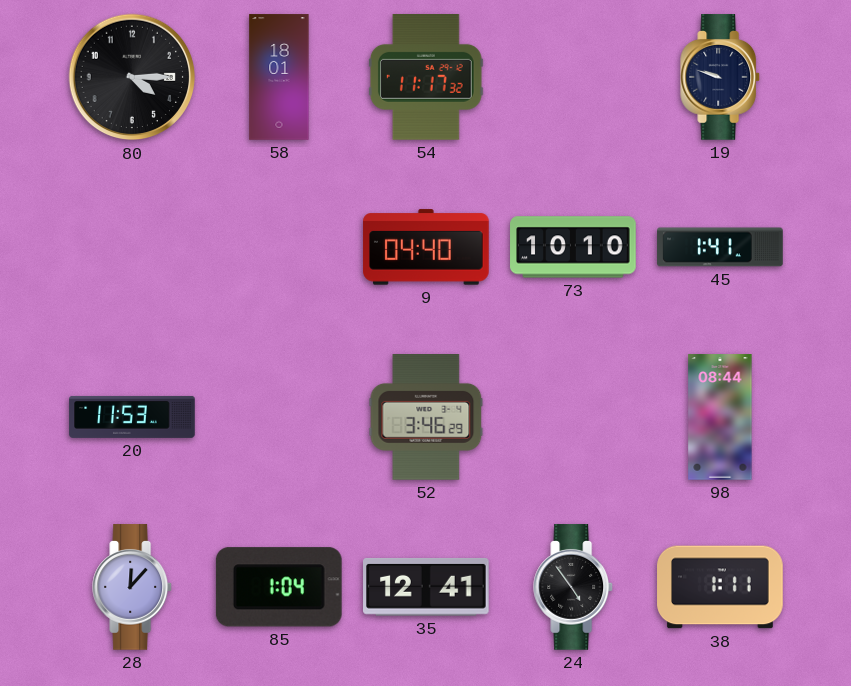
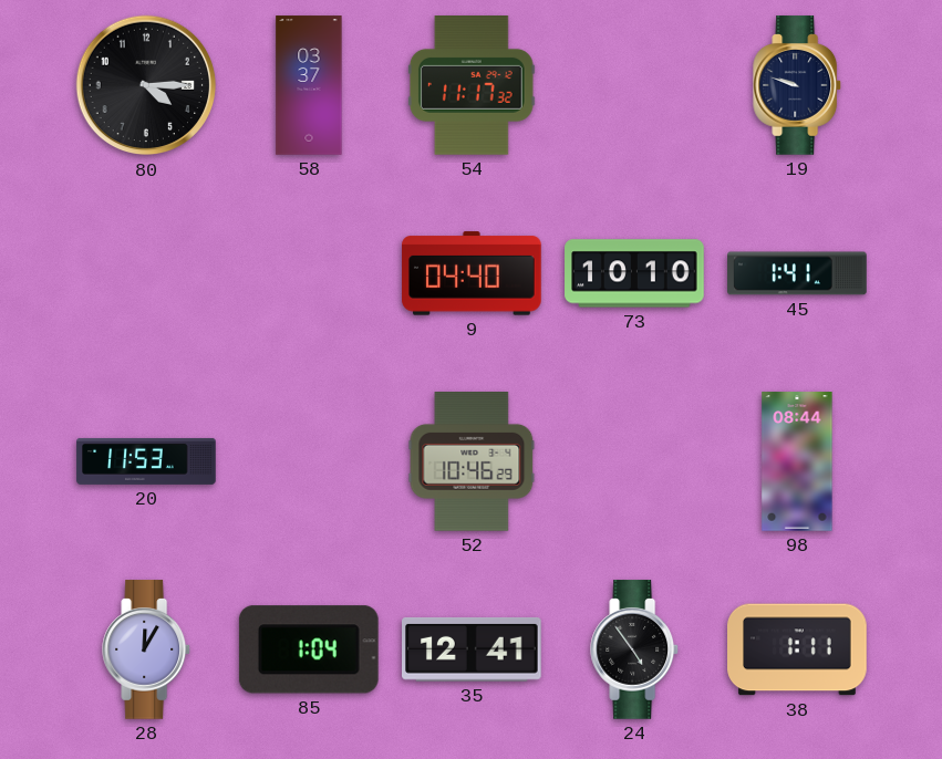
58: 18:01 -> 03:37
52: 3:46 -> 10:46
28: 12:07 -> 12:05
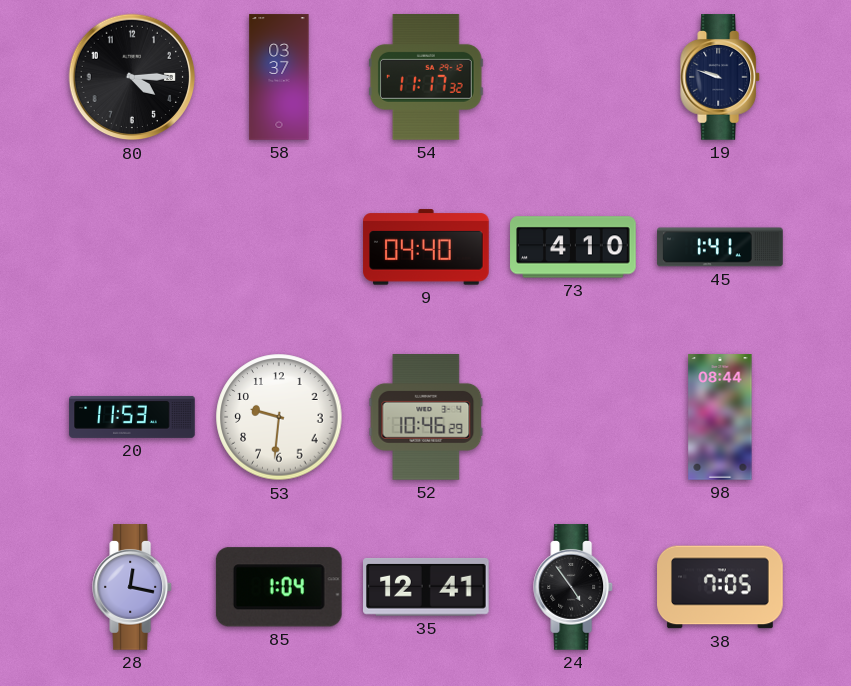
73: 10:10 -> 4:10
53: none -> 9:31
28: 12:05 -> 12:17
38: 1:11 -> 7:05
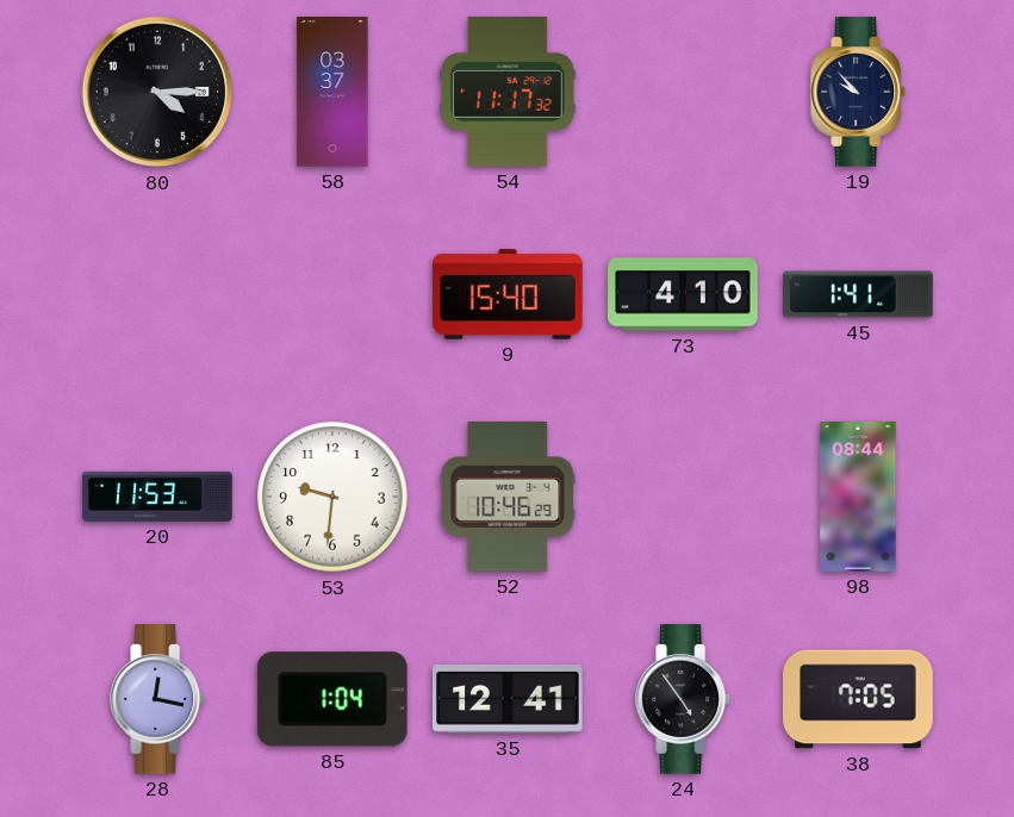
19: 9:48 -> 9:53
9: 04:40 -> 15:40
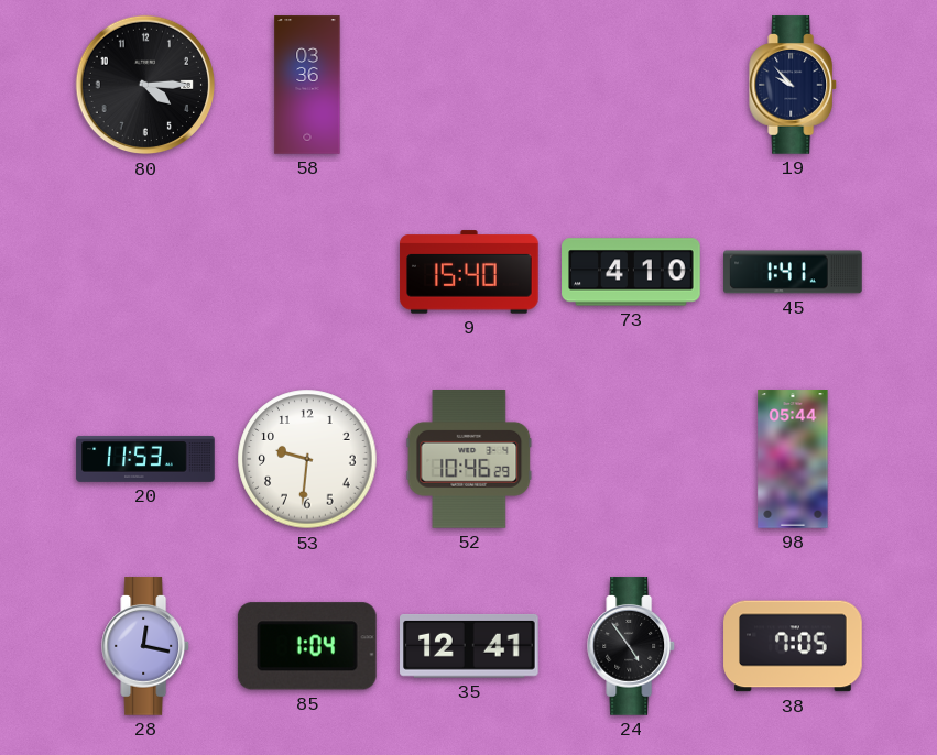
58: 03:37 -> 03:36
54: 11:17 -> none
98: 08:44 -> 05:44
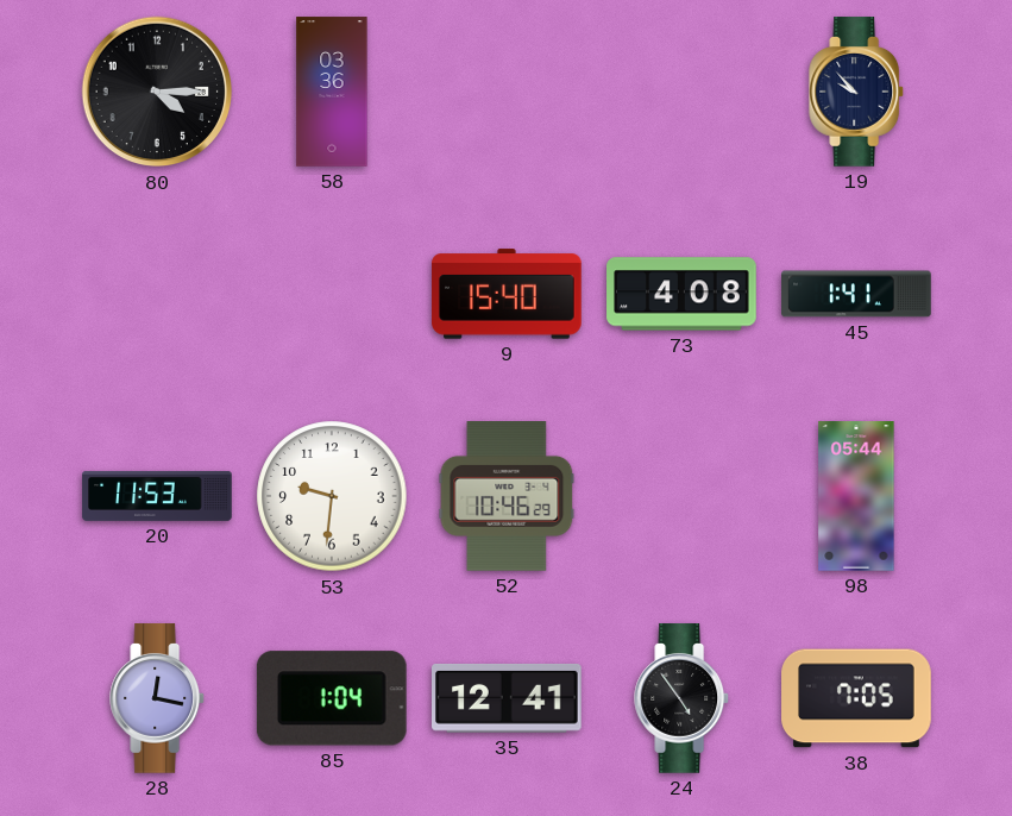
73: 4:10 -> 4:08
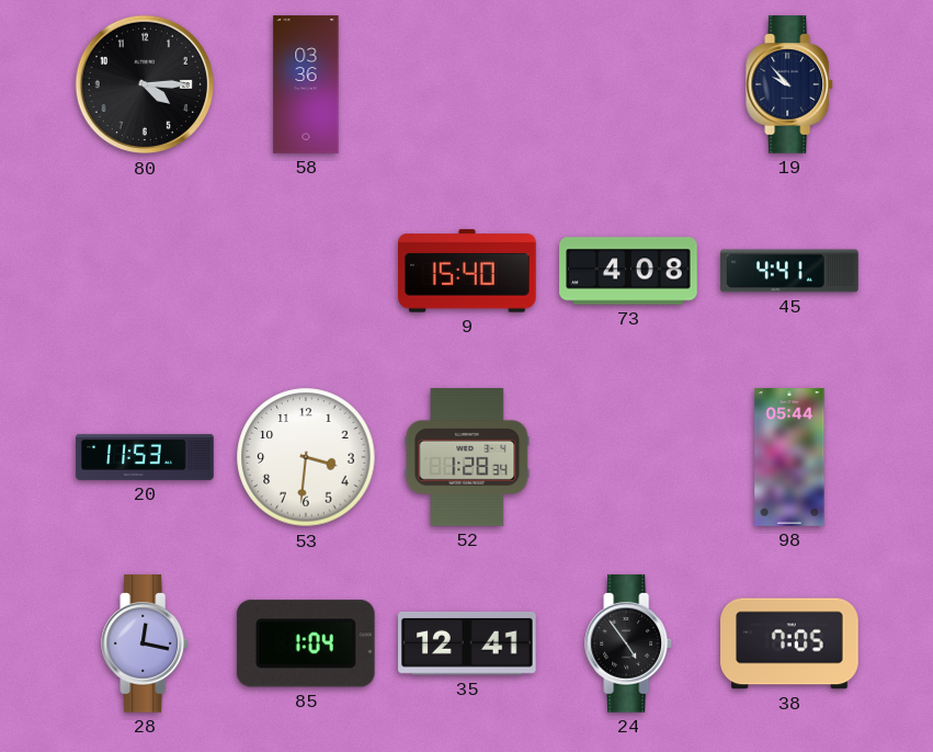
45: 1:41 -> 4:41
53: 9:31 -> 3:31
52: 10:46 -> 1:28
